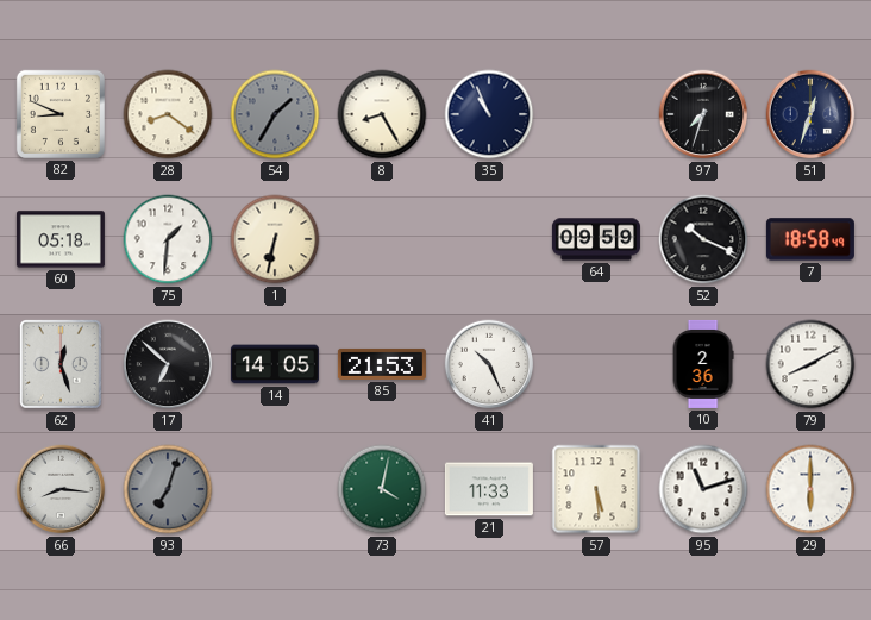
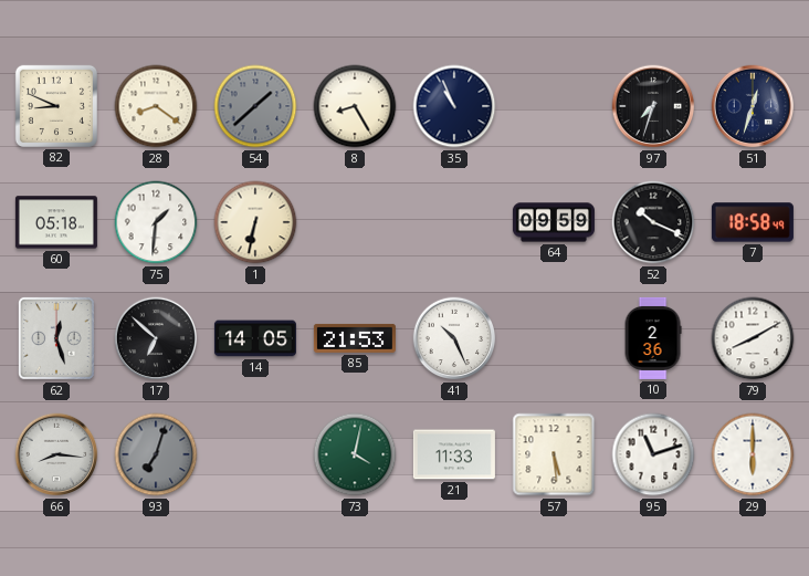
54: 1:35 -> 1:38
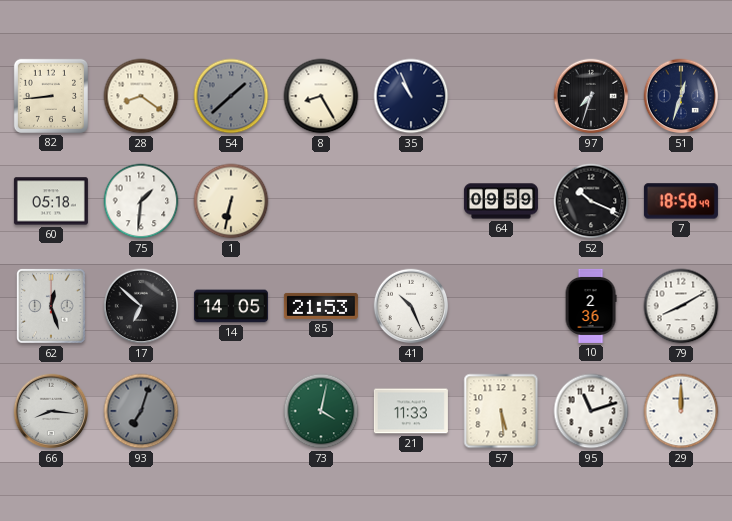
82: 8:49 -> 8:44
29: 6:00 -> 12:00
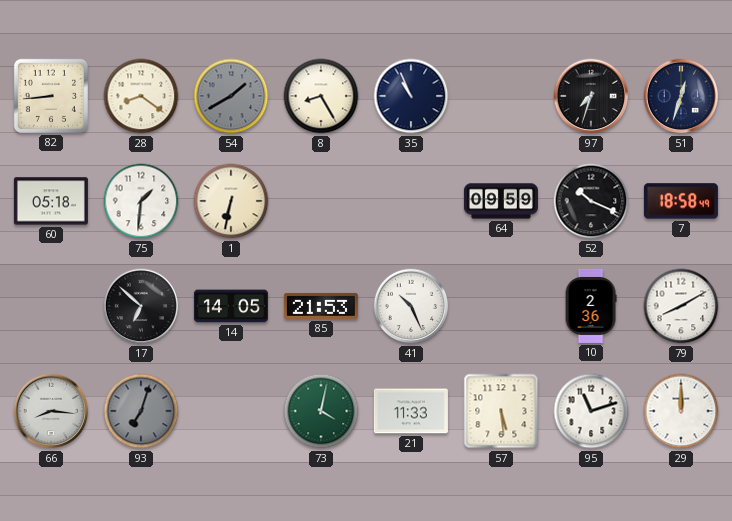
54: 1:38 -> 1:40
62: 12:27 -> none
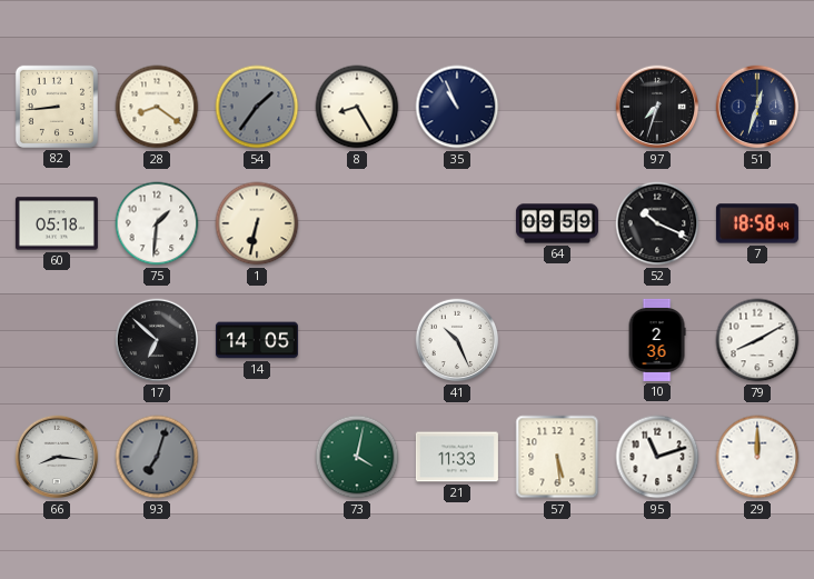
54: 1:40 -> 1:36
85: 21:53 -> none
